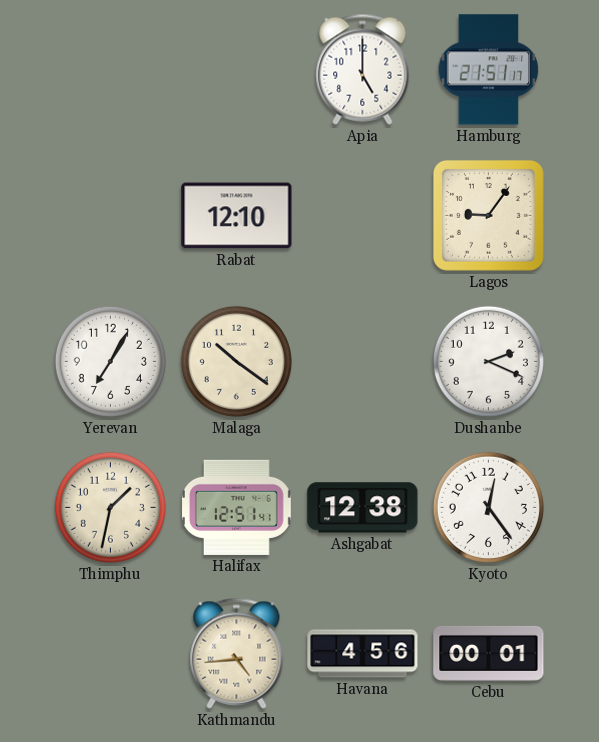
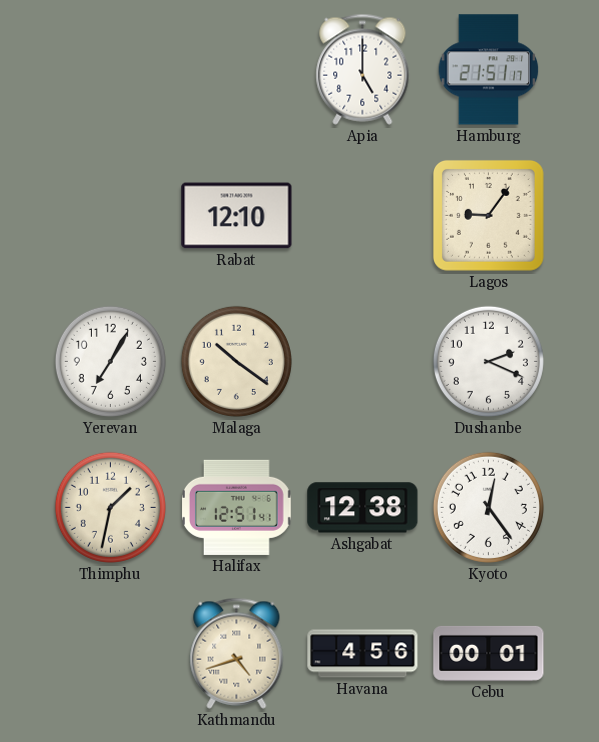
Kathmandu: 4:44 -> 4:42
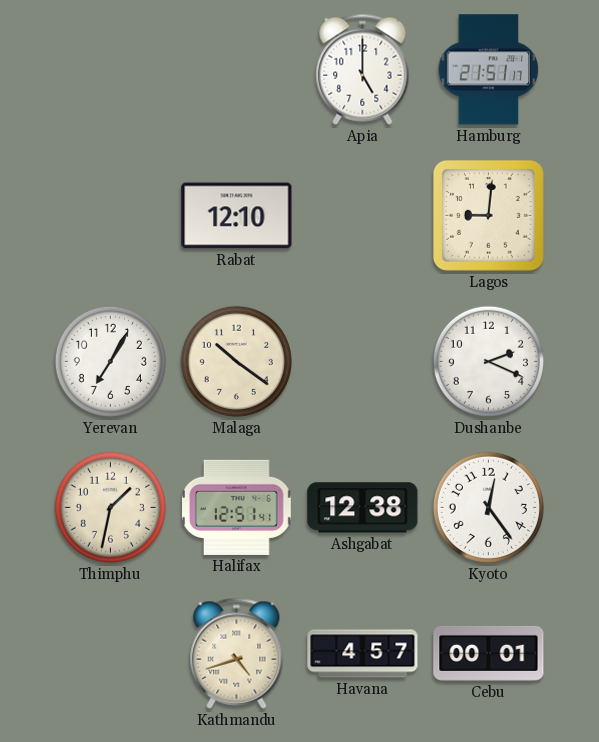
Lagos: 9:06 -> 9:01
Havana: 4:56 -> 4:57
